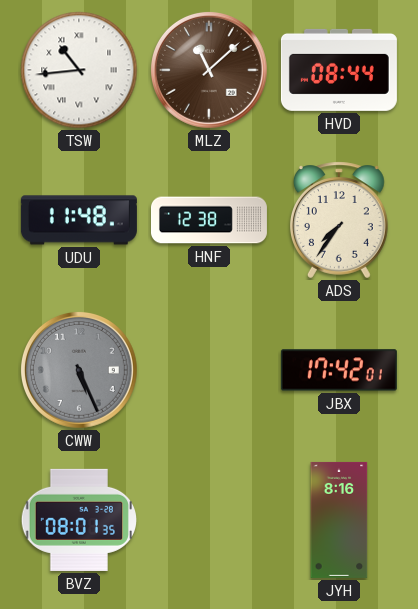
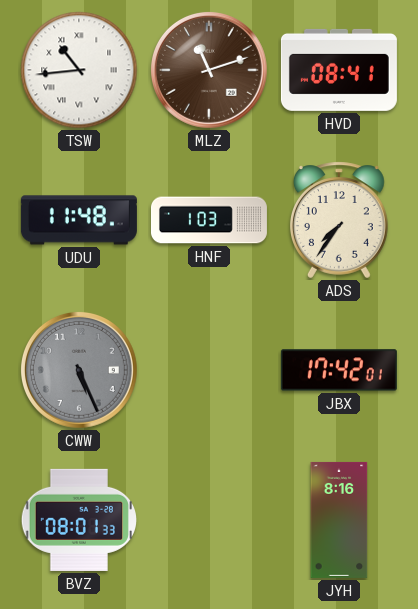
MLZ: 11:08 -> 11:12
HVD: 08:44 -> 08:41
HNF: 12:38 -> 1:03
BVZ: 08:01:35 -> 08:01:33
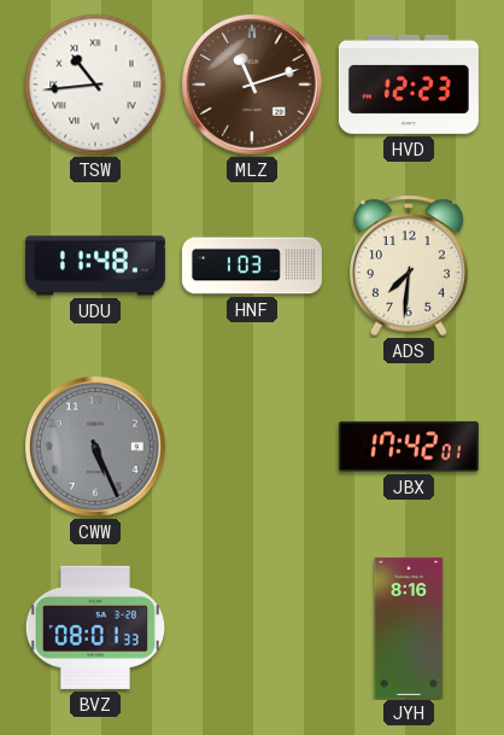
HVD: 08:41 -> 12:23
ADS: 7:36 -> 7:31
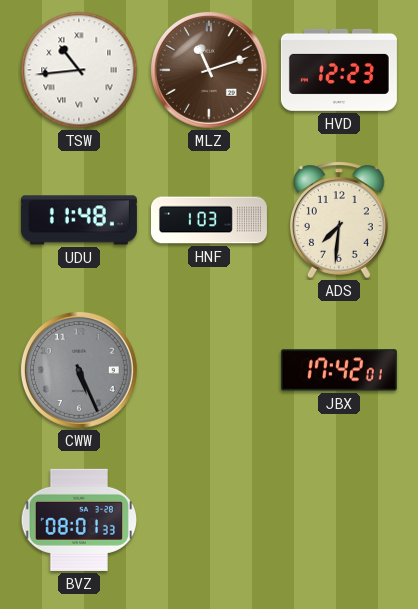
JYH: 8:16 -> none
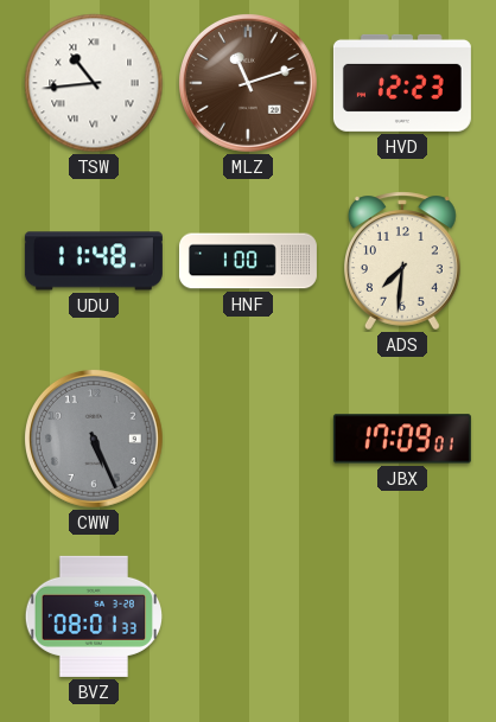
HNF: 1:03 -> 1:00
JBX: 17:42 -> 17:09
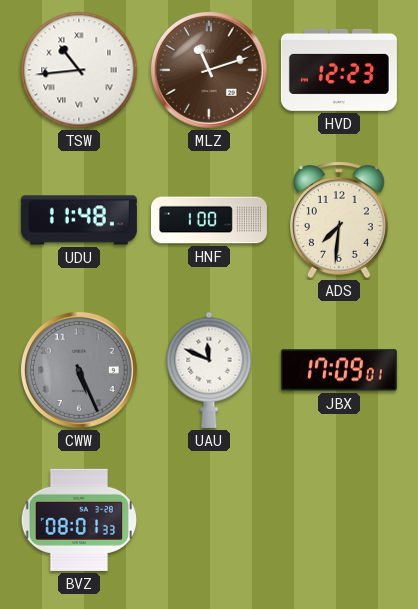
UAU: none -> 11:49
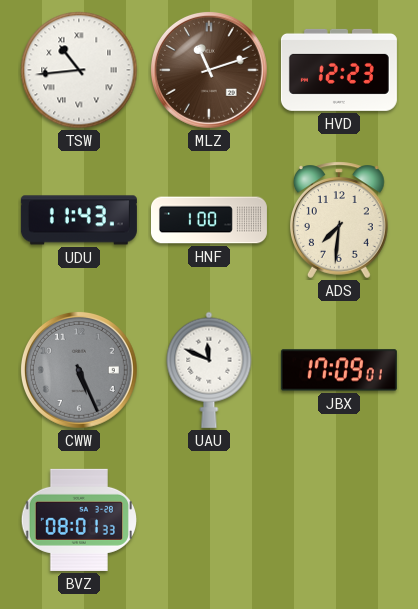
UDU: 11:48 -> 11:43
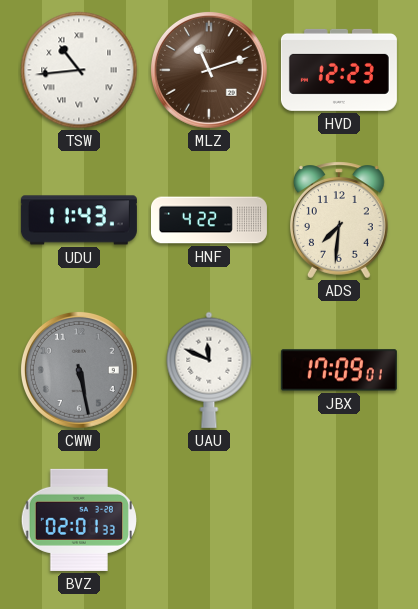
HNF: 1:00 -> 4:22
CWW: 5:26 -> 5:28
BVZ: 08:01 -> 02:01
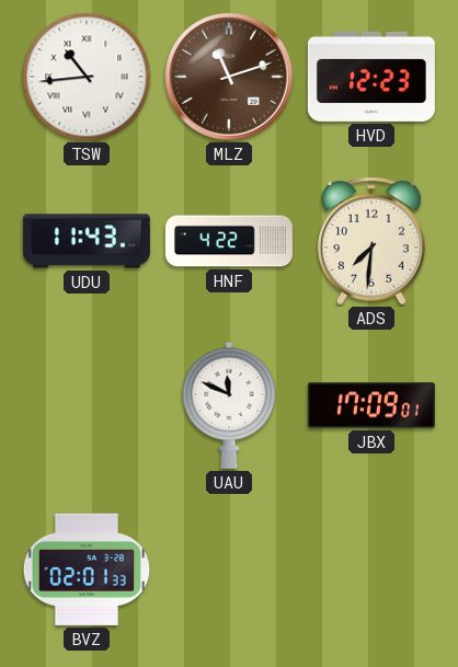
CWW: 5:28 -> none
